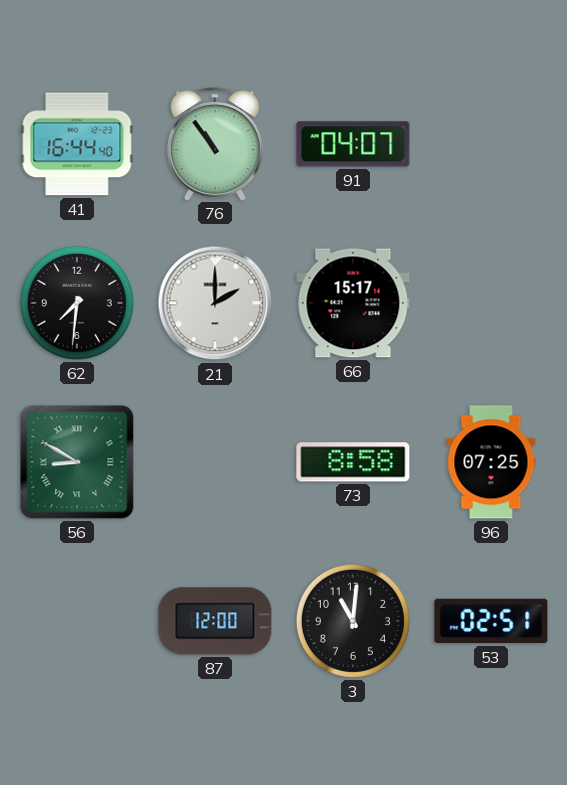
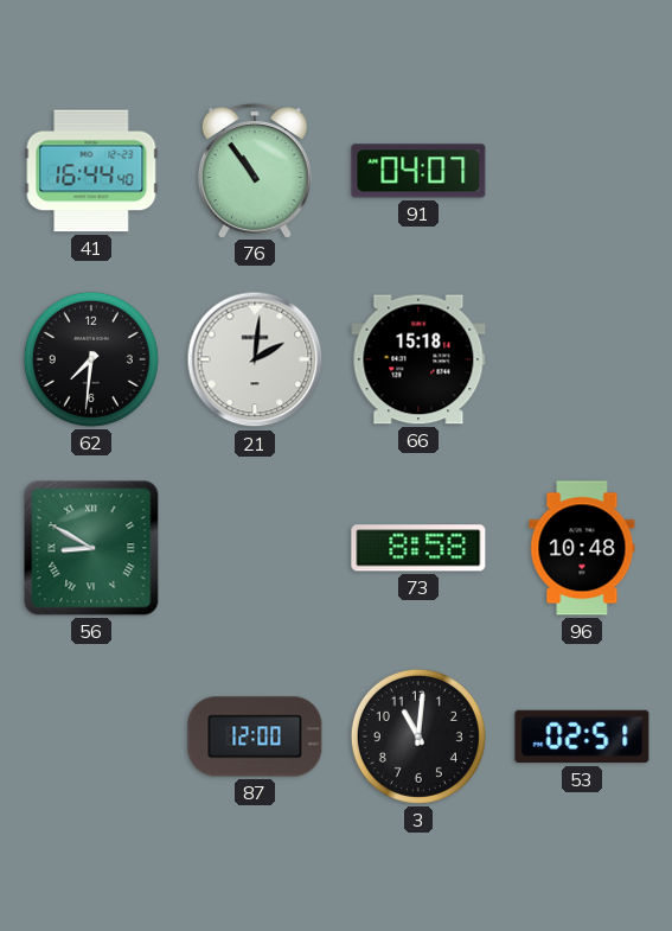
21: 2:00 -> 2:01
66: 15:17 -> 15:18
96: 07:25 -> 10:48
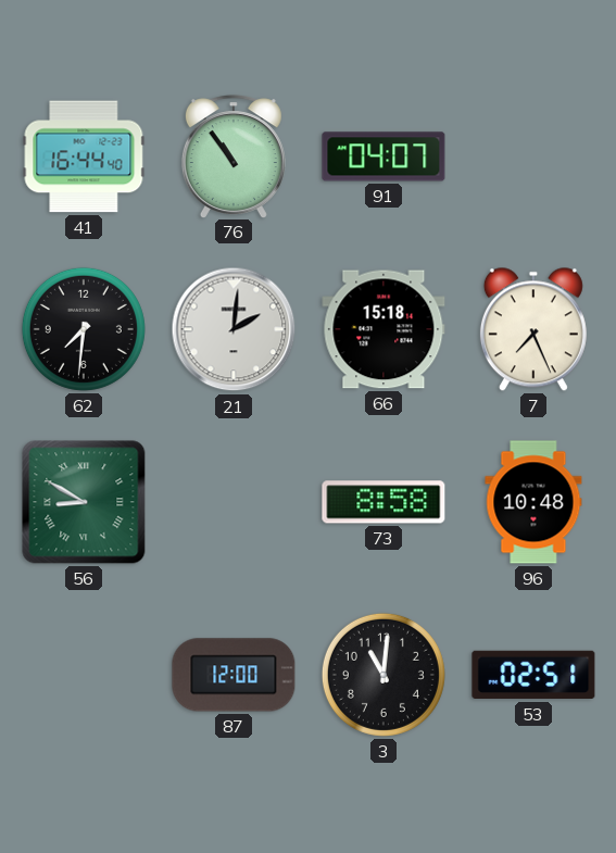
7: none -> 7:26
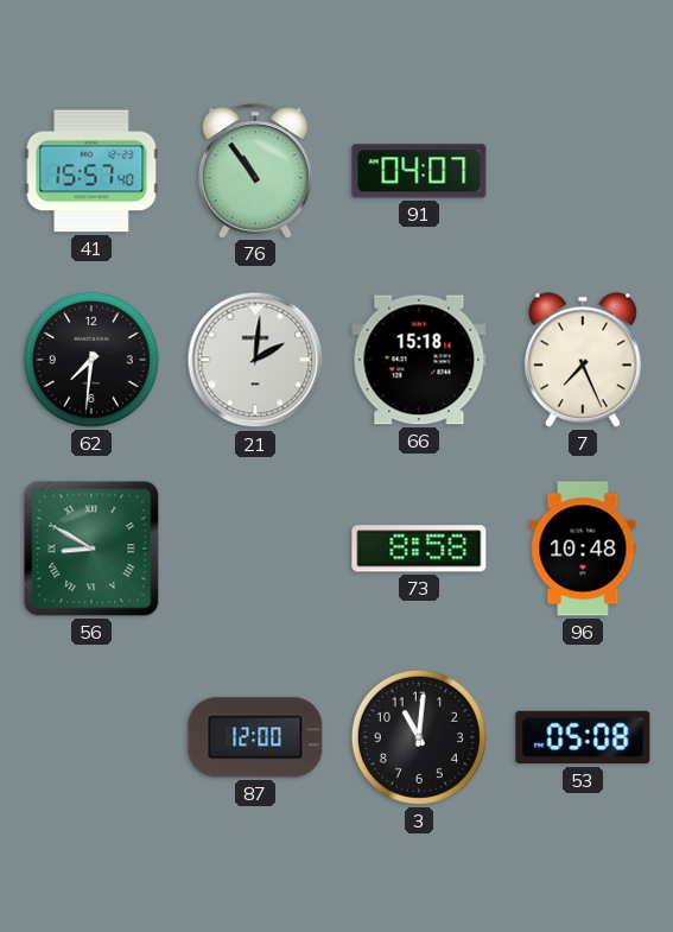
41: 16:44 -> 15:57
53: 02:51 -> 05:08
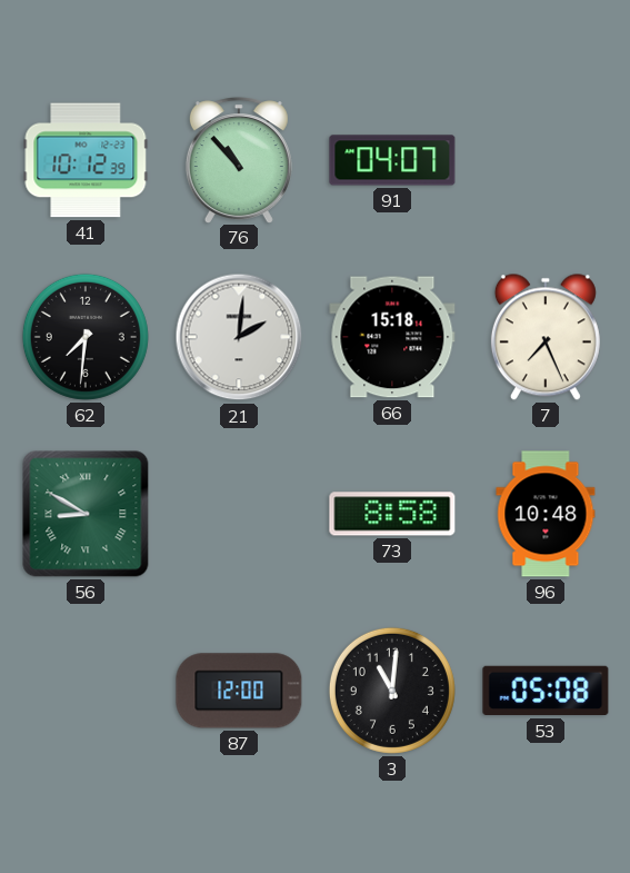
41: 15:57 -> 10:12
76: 10:54 -> 10:53
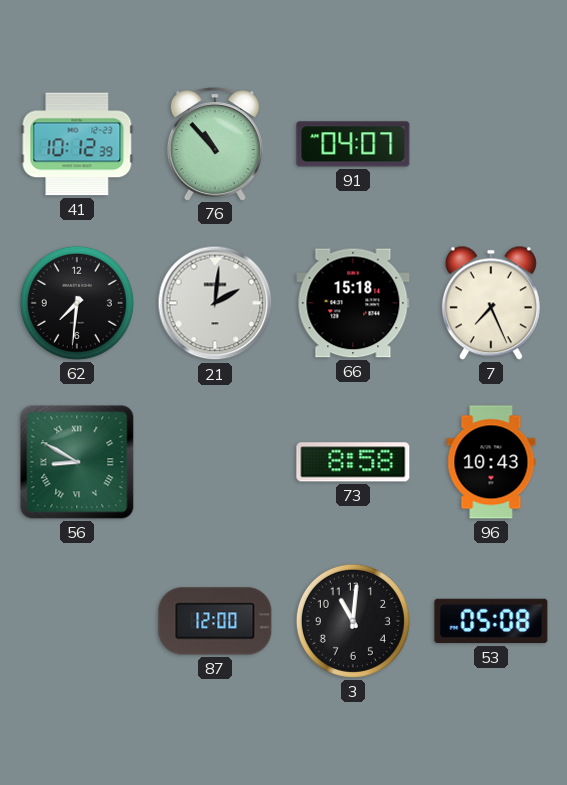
96: 10:48 -> 10:43
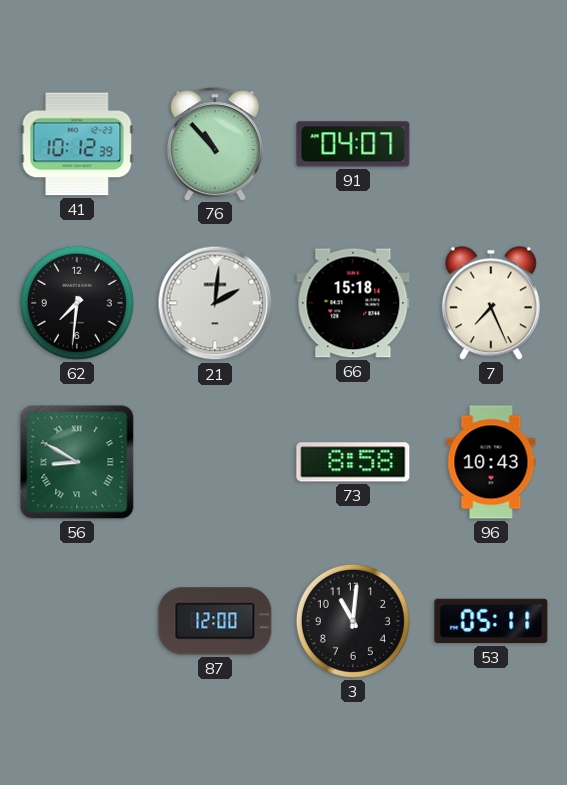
53: 05:08 -> 05:11
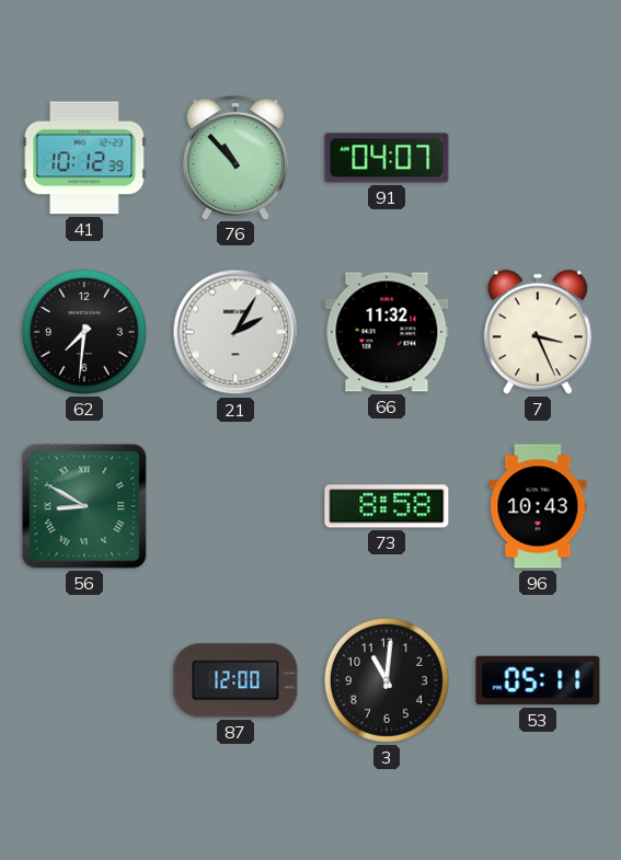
21: 2:01 -> 2:05
66: 15:18 -> 11:32
7: 7:26 -> 3:26
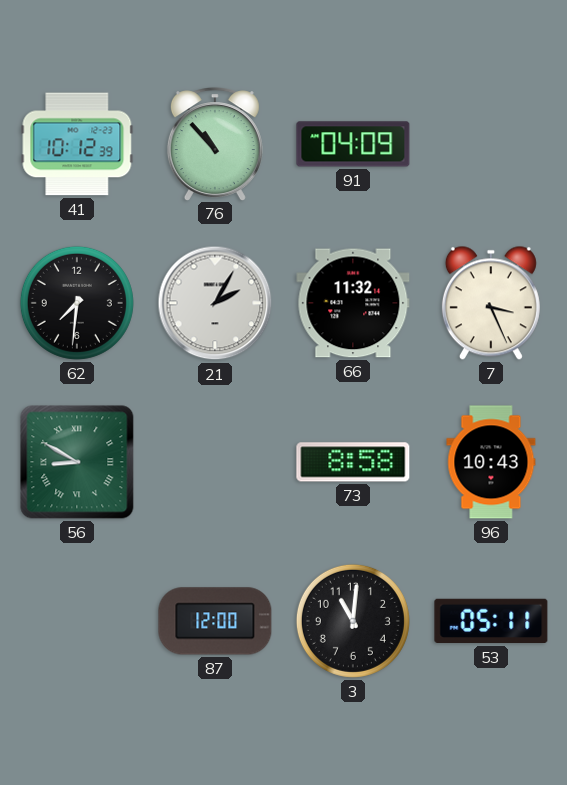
91: 04:07 -> 04:09
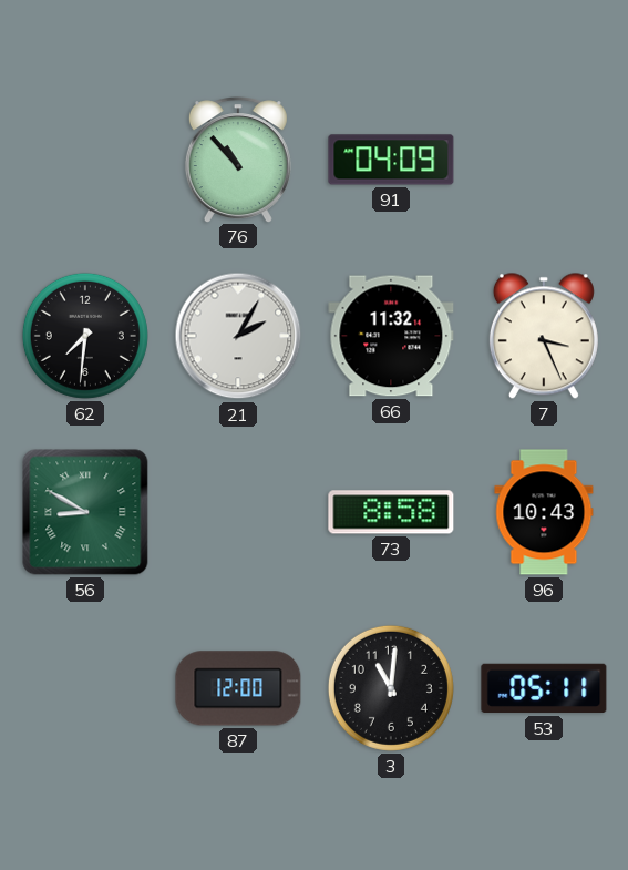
41: 10:12 -> none
